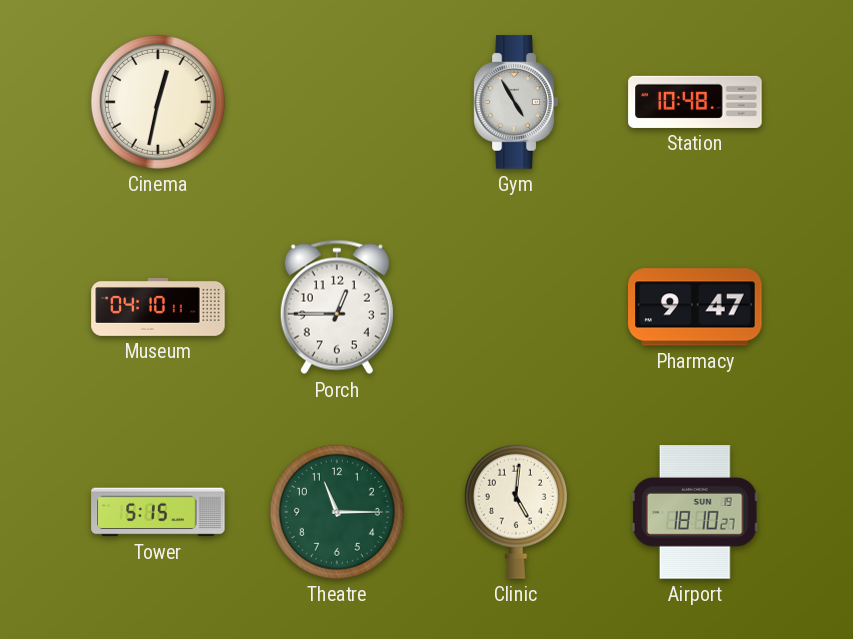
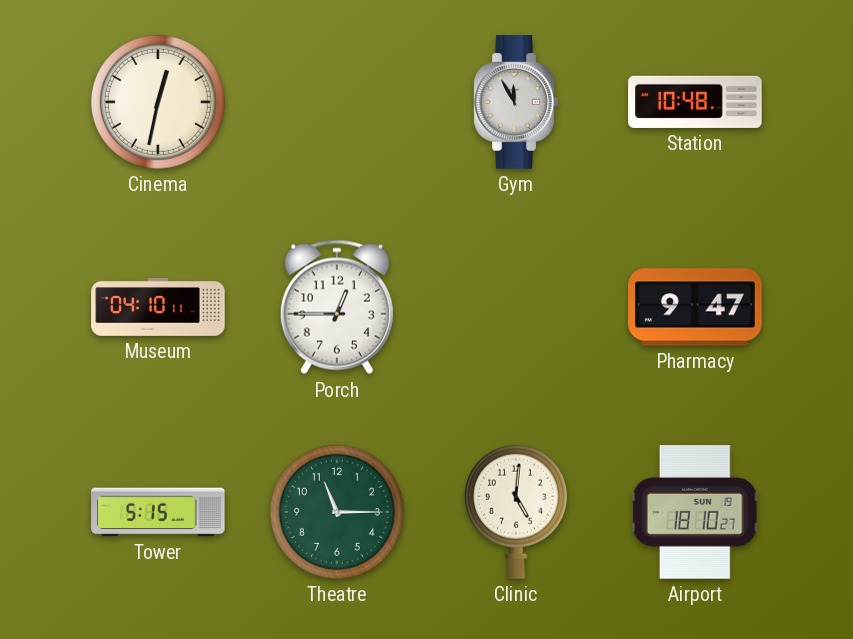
Gym: 4:55 -> 11:55
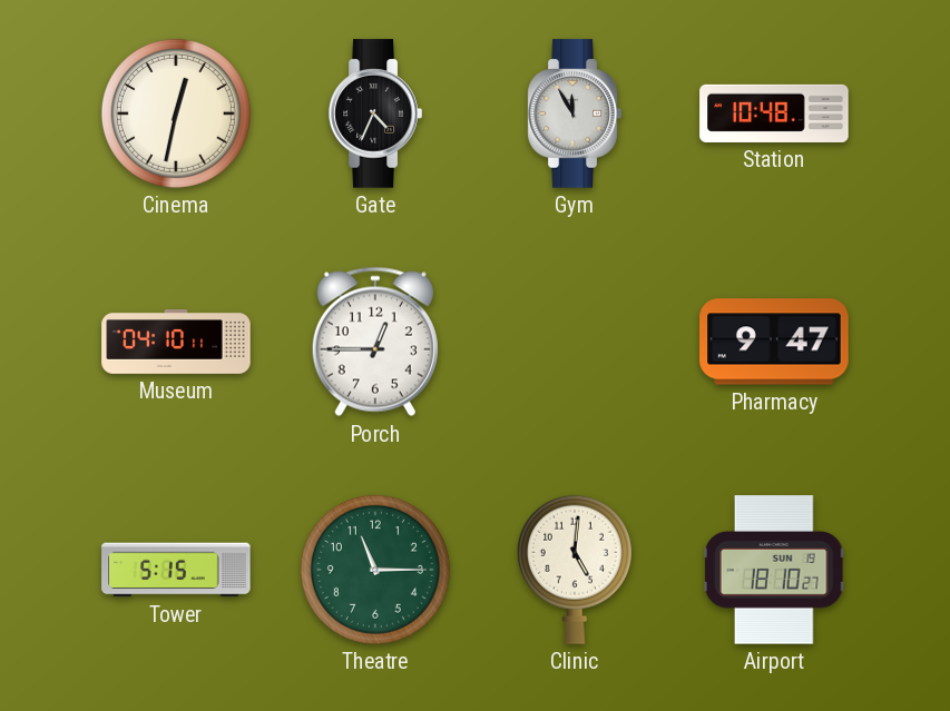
Gate: none -> 4:34
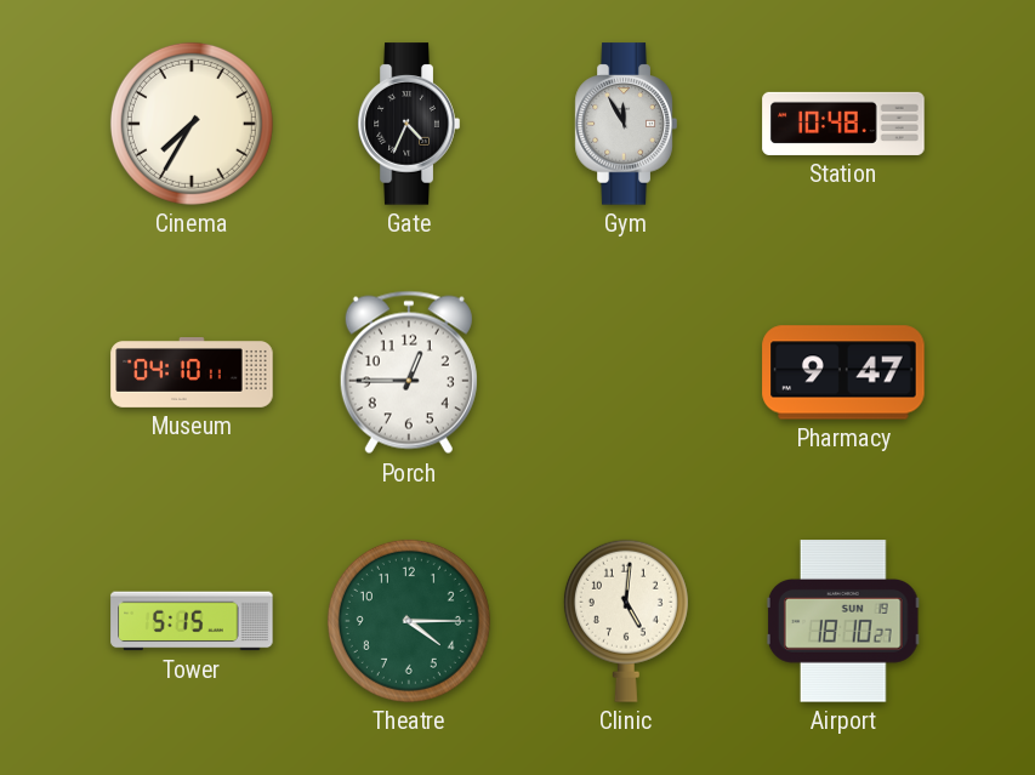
Cinema: 12:32 -> 7:35
Theatre: 11:15 -> 4:15
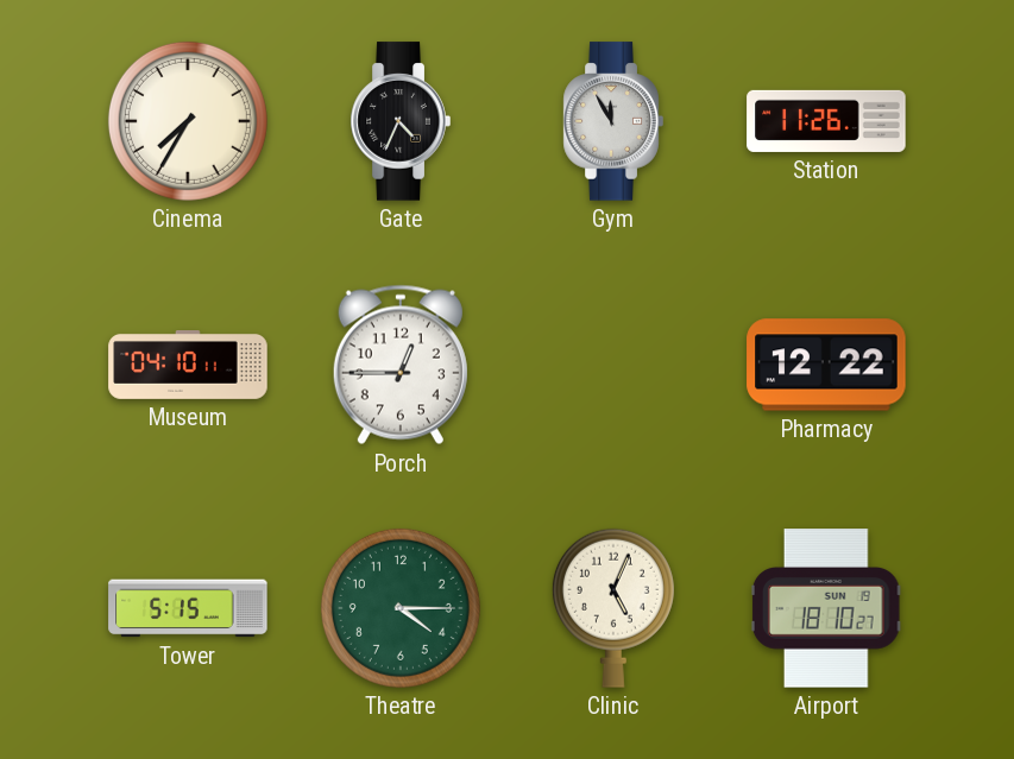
Station: 10:48 -> 11:26
Pharmacy: 9:47 -> 12:22
Clinic: 5:01 -> 5:04
